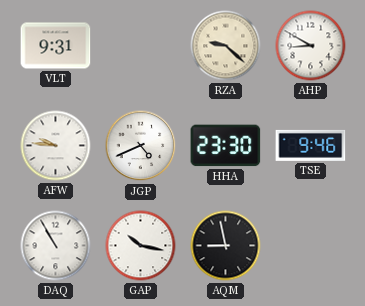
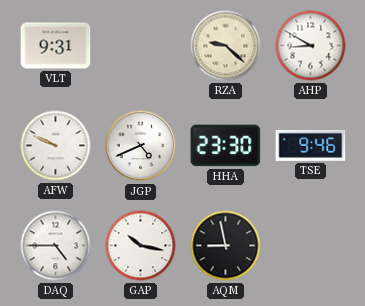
AFW: 9:46 -> 9:49
DAQ: 10:55 -> 4:45
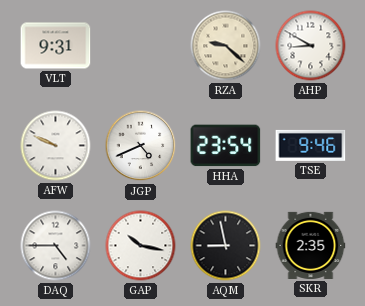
HHA: 23:30 -> 23:54
SKR: none -> 2:35
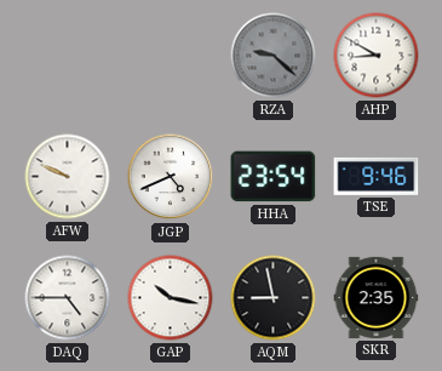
VLT: 9:31 -> none
RZA dial: cream -> grey
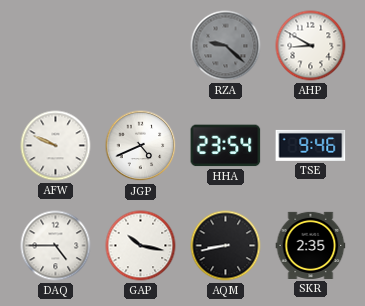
AQM: 8:58 -> 8:43
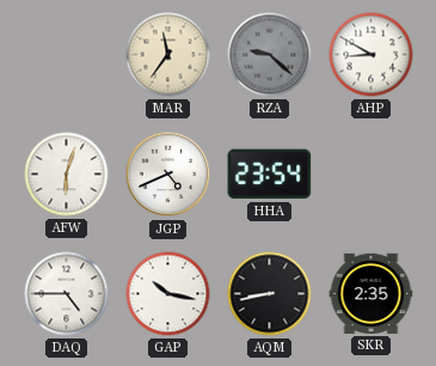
MAR: none -> 11:36
AFW: 9:49 -> 6:03
TSE: 9:46 -> none
